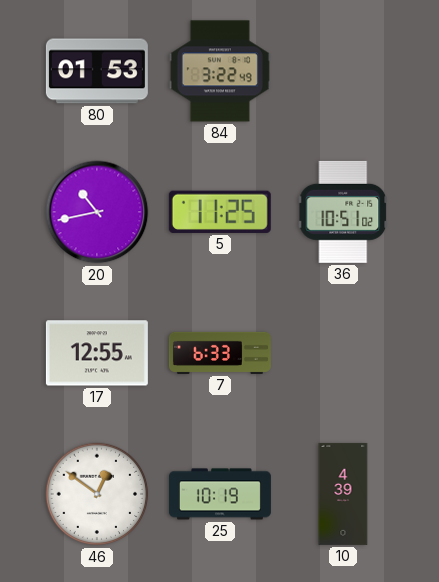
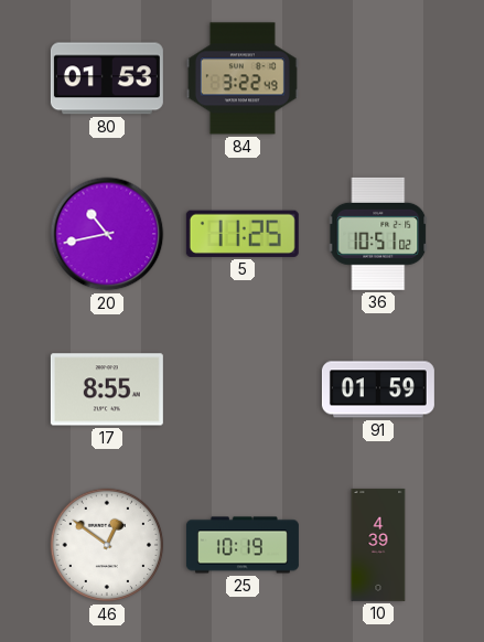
17: 12:55 -> 8:55
7: 6:33 -> none
91: none -> 01:59
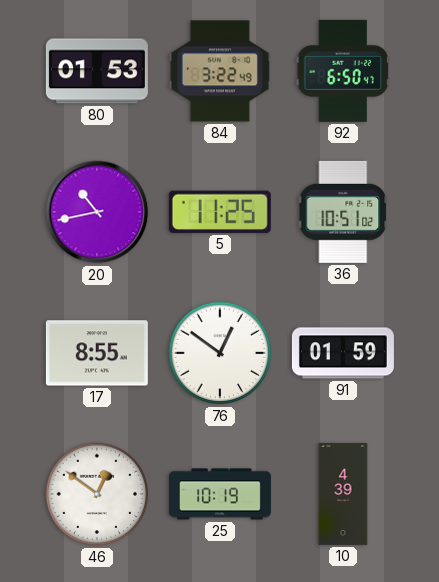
92: none -> 6:50
76: none -> 12:51
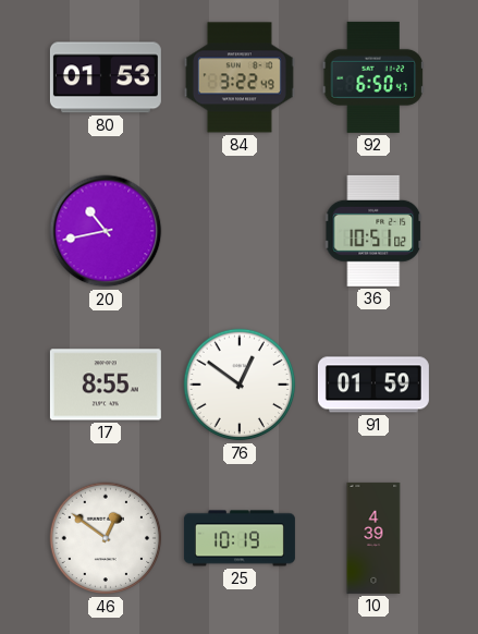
5: 11:25 -> none
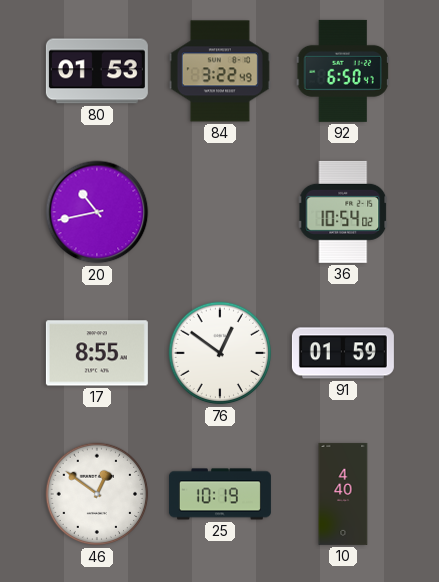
36: 10:51 -> 10:54
10: 4:39 -> 4:40
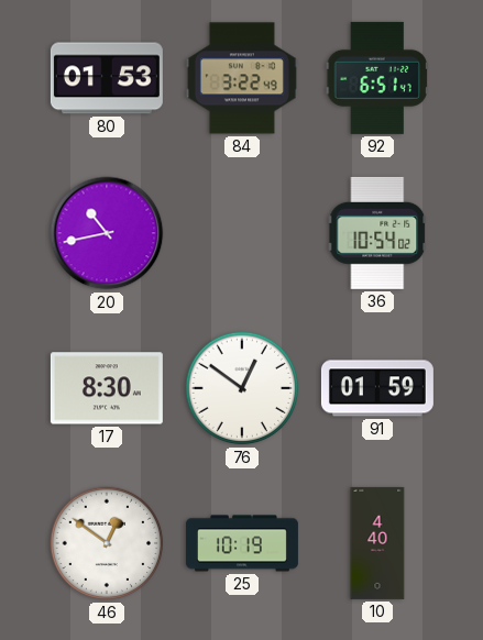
92: 6:50 -> 6:51
17: 8:55 -> 8:30
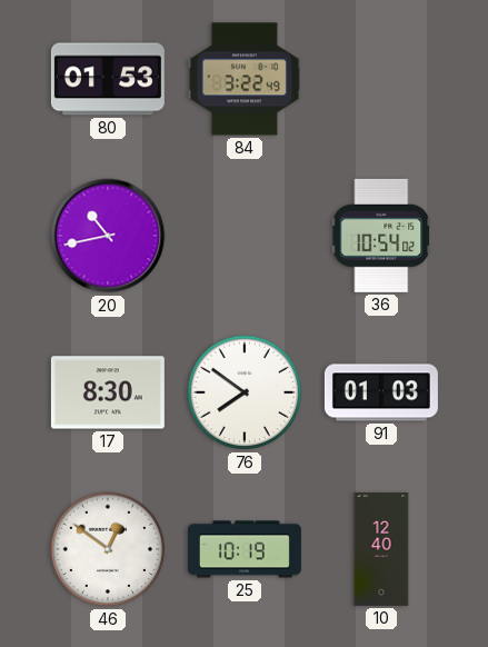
92: 6:51 -> none
76: 12:51 -> 7:51
91: 01:59 -> 01:03
10: 4:40 -> 12:40
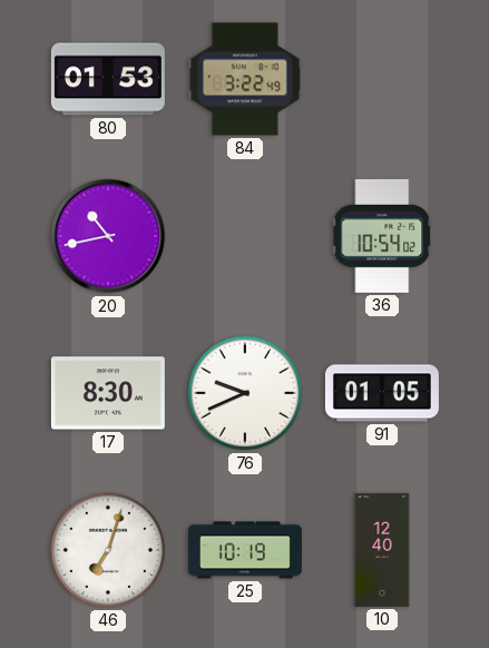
76: 7:51 -> 9:41
91: 01:03 -> 01:05
46: 12:51 -> 7:03
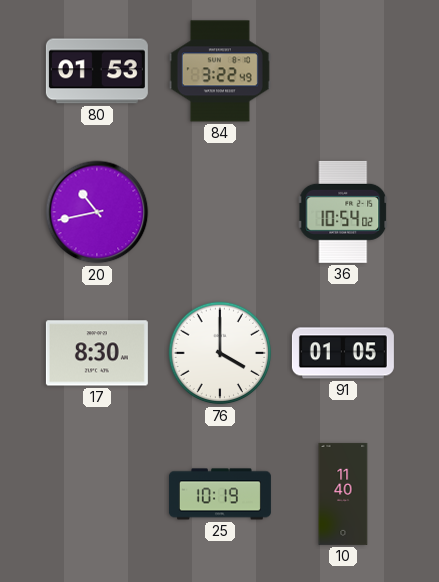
76: 9:41 -> 4:00
46: 7:03 -> none
10: 12:40 -> 11:40
